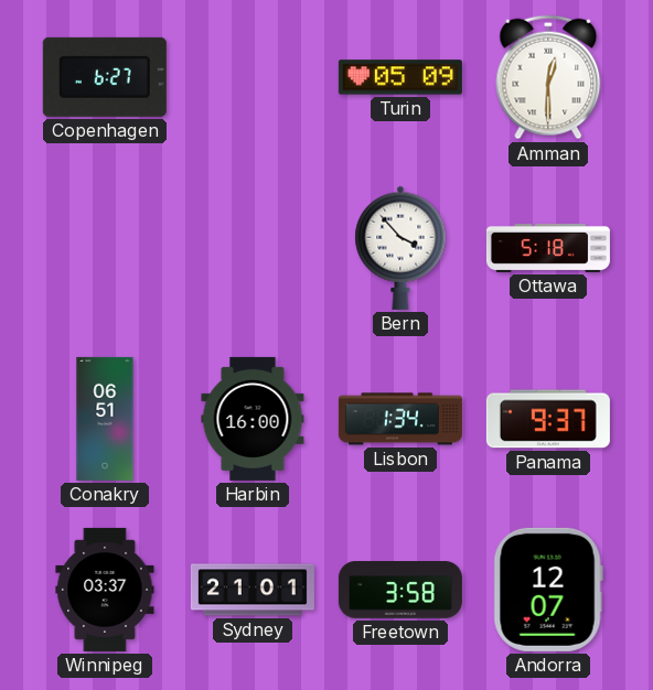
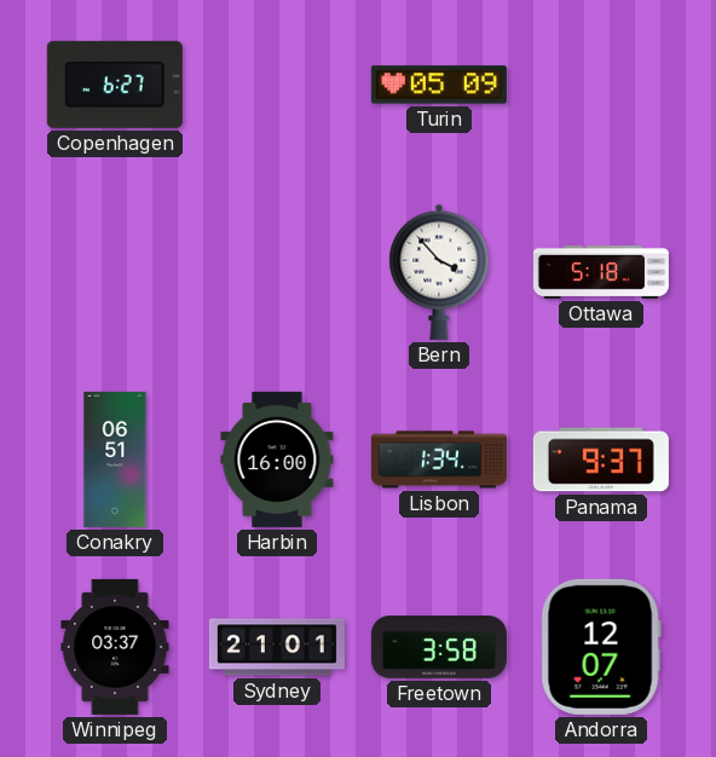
Amman: 12:30 -> none
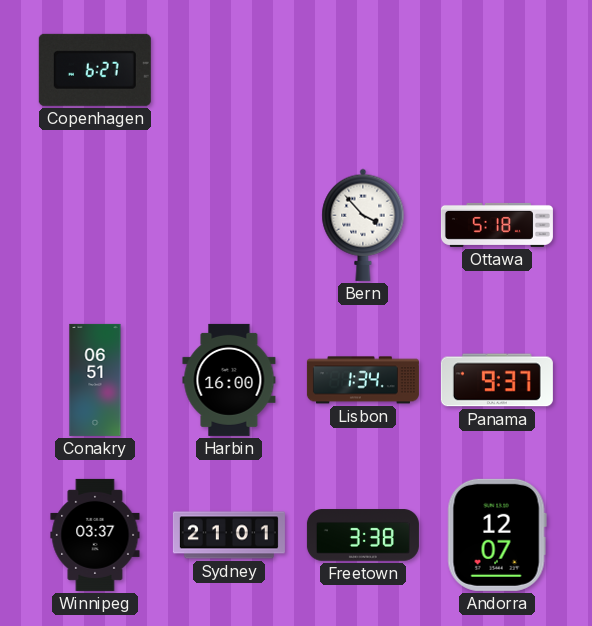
Turin: 05:09 -> none
Freetown: 3:58 -> 3:38
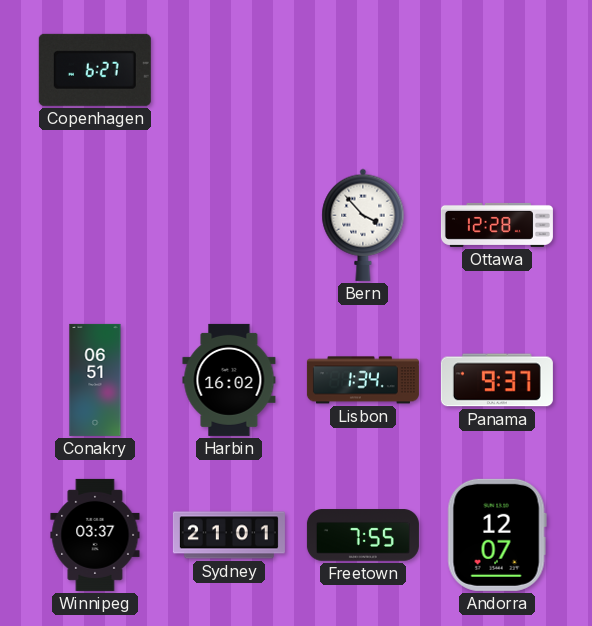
Ottawa: 5:18 -> 12:28
Harbin: 16:00 -> 16:02
Freetown: 3:38 -> 7:55
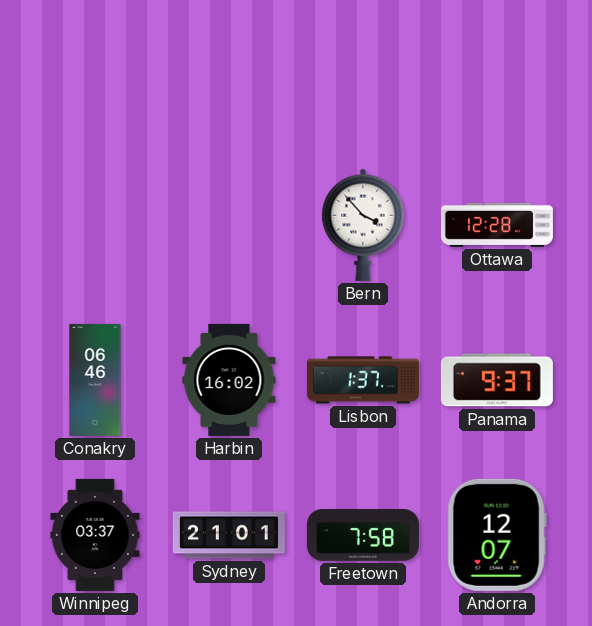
Copenhagen: 6:27 -> none
Conakry: 06:51 -> 06:46
Lisbon: 1:34 -> 1:37
Freetown: 7:55 -> 7:58
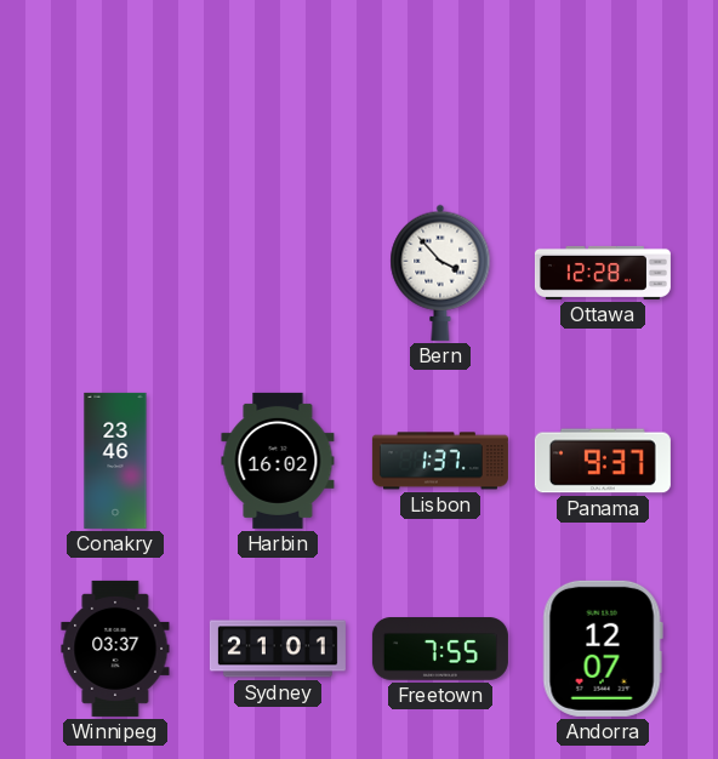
Conakry: 06:46 -> 23:46
Freetown: 7:58 -> 7:55
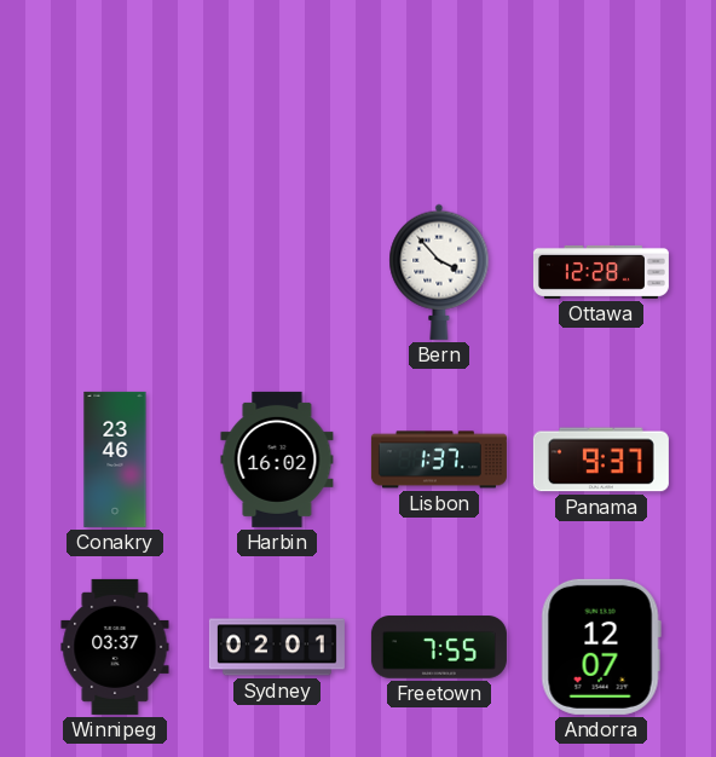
Sydney: 21:01 -> 02:01
